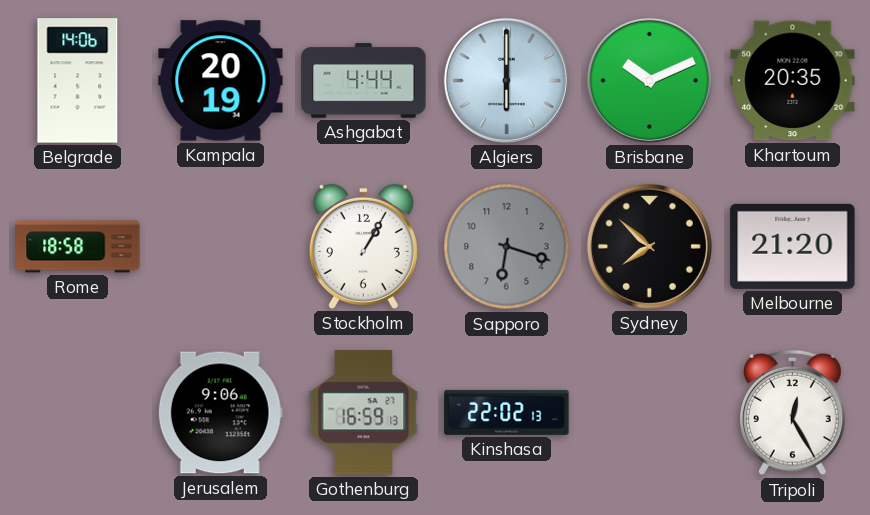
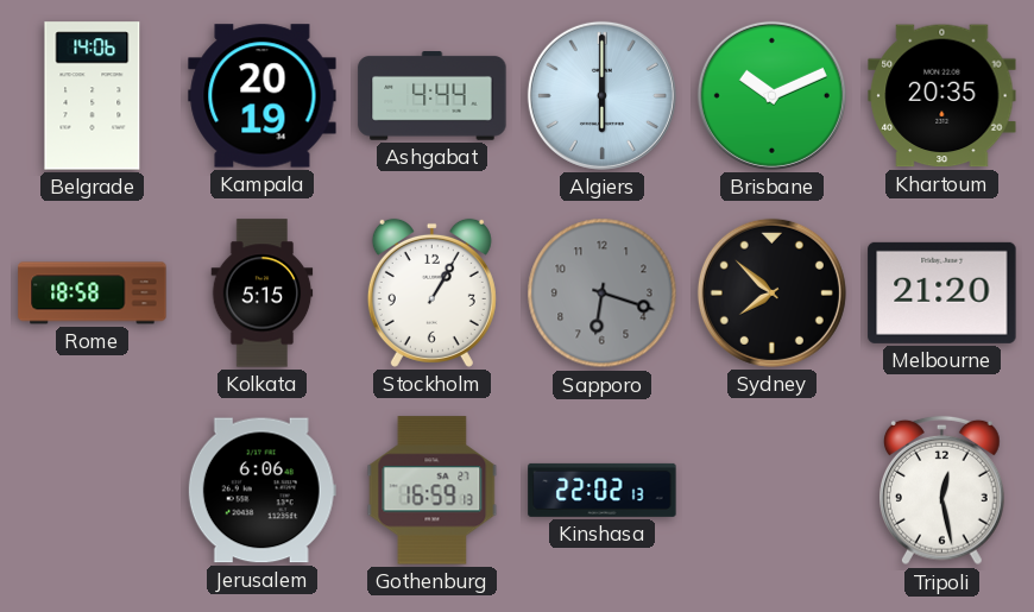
Kolkata: none -> 5:15
Jerusalem: 9:06 -> 6:06
Tripoli: 12:25 -> 12:28
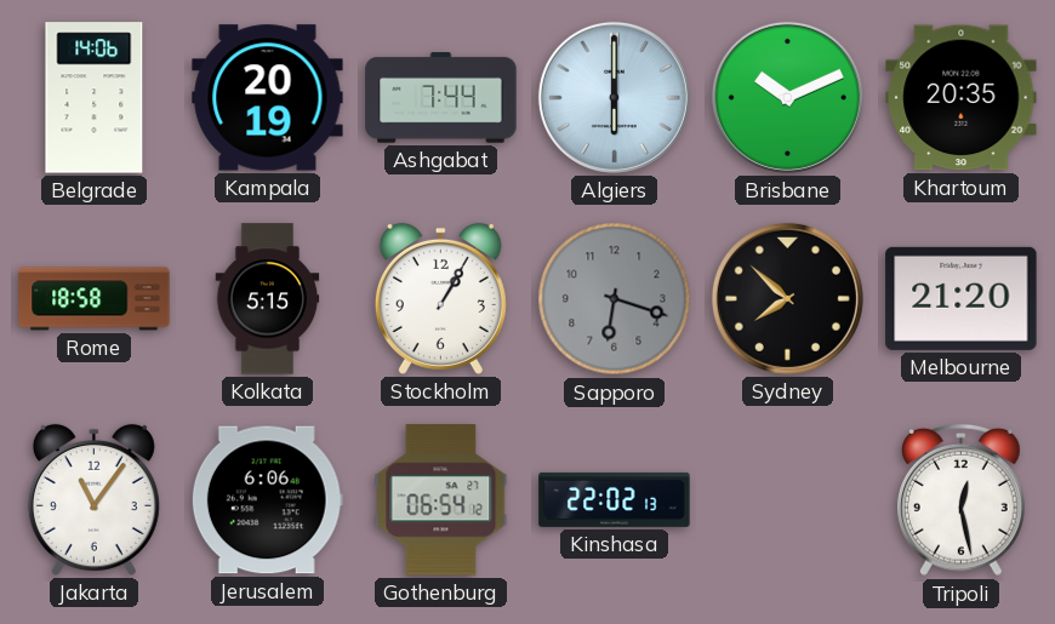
Ashgabat: 4:44 -> 7:44
Jakarta: none -> 11:06
Gothenburg: 16:59 -> 06:54
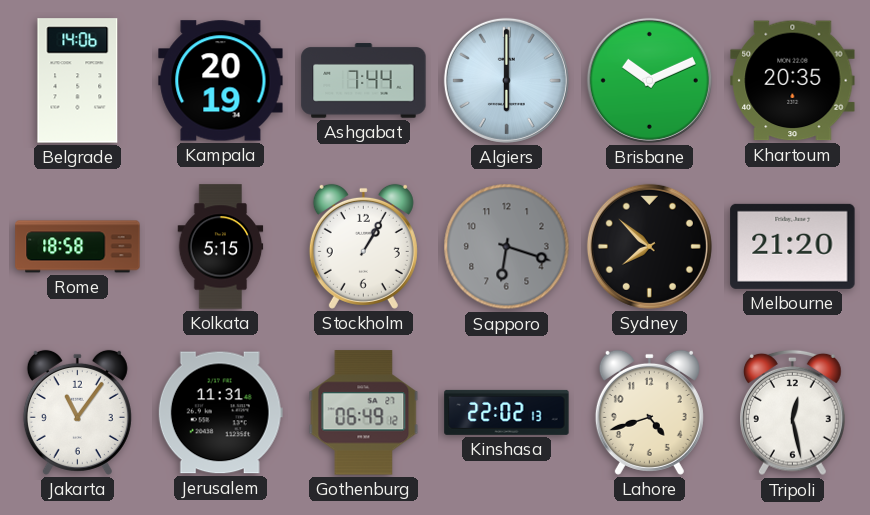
Jerusalem: 6:06 -> 11:31
Gothenburg: 06:54 -> 06:49
Lahore: none -> 4:42
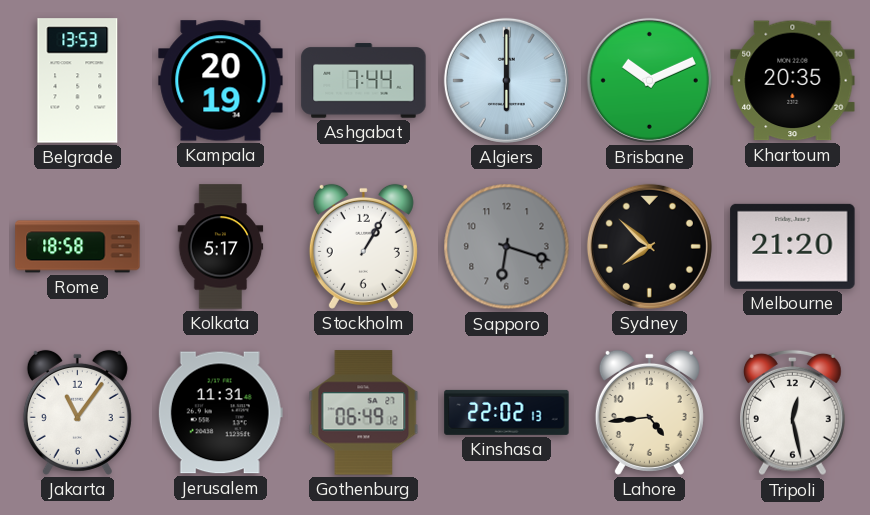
Belgrade: 14:06 -> 13:53
Kolkata: 5:15 -> 5:17
Lahore: 4:42 -> 4:44
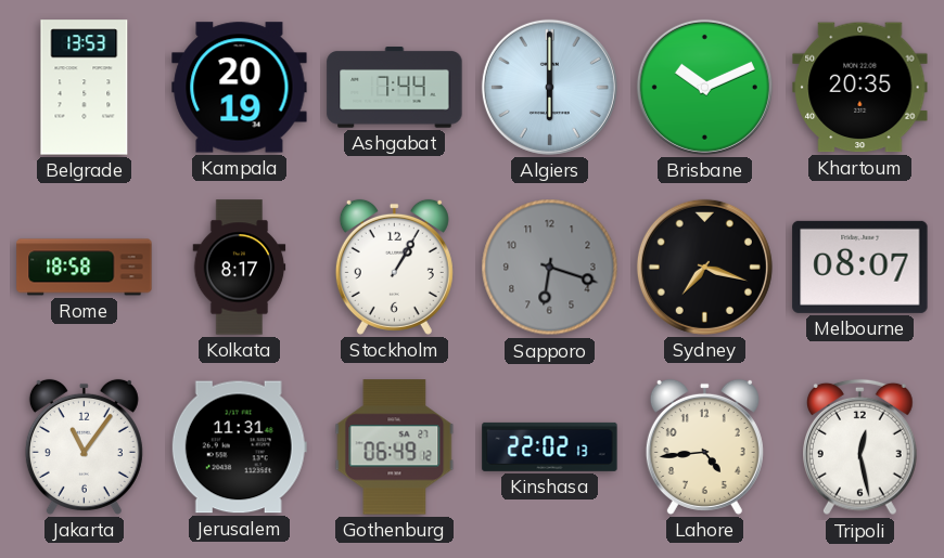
Kolkata: 5:17 -> 8:17
Sydney: 7:52 -> 7:18
Melbourne: 21:20 -> 08:07
